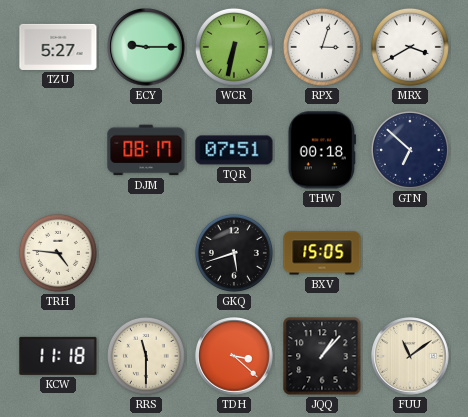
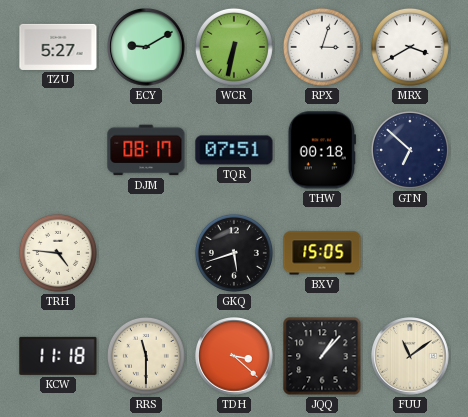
ECY: 9:15 -> 9:10
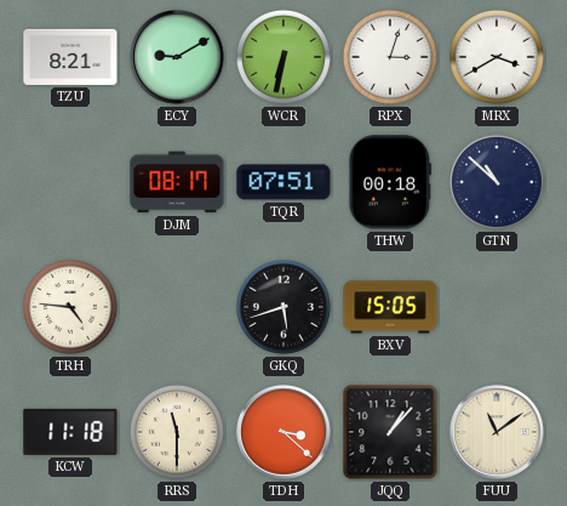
TZU: 5:27 -> 8:21
GTN: 6:52 -> 10:52
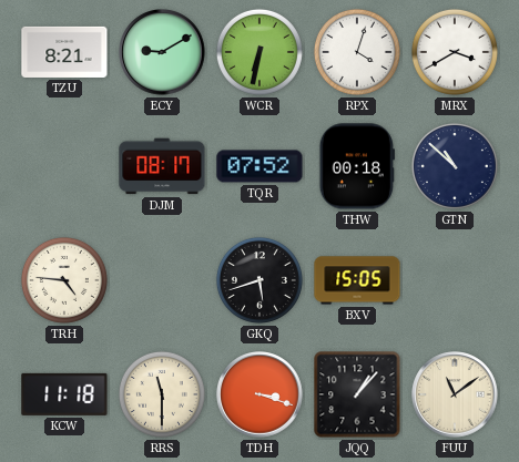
RPX: 3:03 -> 4:03
TQR: 07:51 -> 07:52
TDH: 3:22 -> 3:18
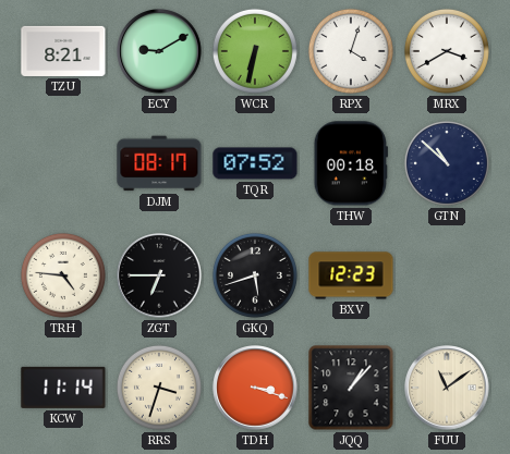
ZGT: none -> 6:45
BXV: 15:05 -> 12:23
KCW: 11:18 -> 11:14
RRS: 11:30 -> 3:33
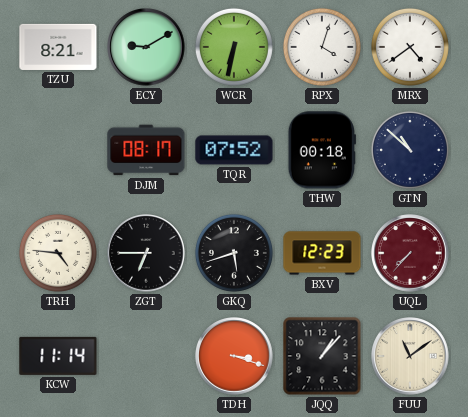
MRX: 3:40 -> 4:39
UQL: none -> 7:37
RRS: 3:33 -> none
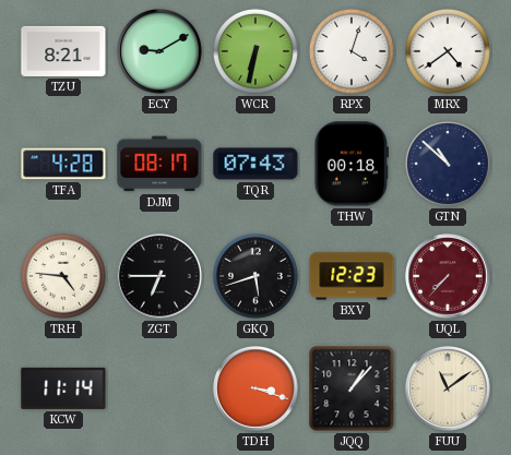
TFA: none -> 4:28
TQR: 07:52 -> 07:43
